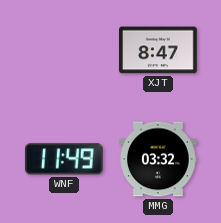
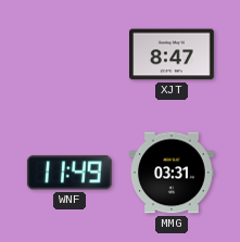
MMG: 03:32 -> 03:31
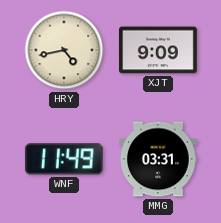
HRY: none -> 4:43
XJT: 8:47 -> 9:09
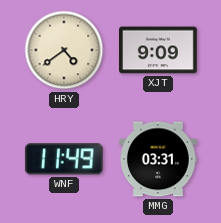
HRY: 4:43 -> 4:39
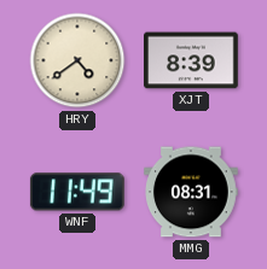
XJT: 9:09 -> 8:39
MMG: 03:31 -> 08:31
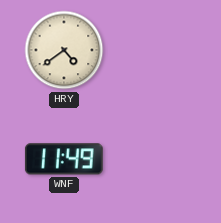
XJT: 8:39 -> none
MMG: 08:31 -> none
